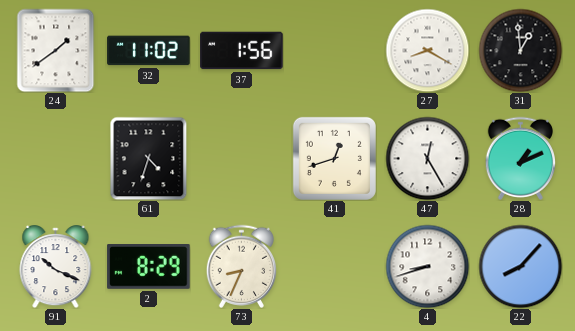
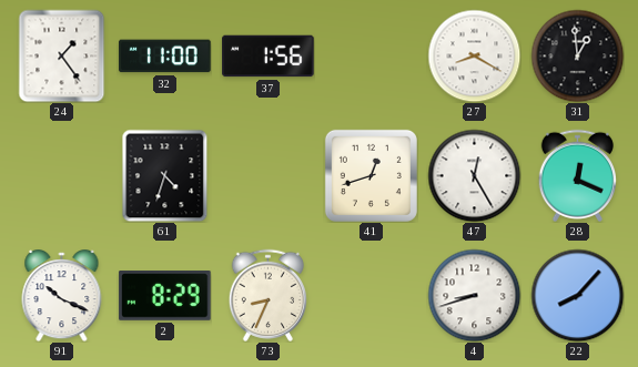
24: 1:39 -> 1:24
32: 11:02 -> 11:00
28: 1:11 -> 12:19
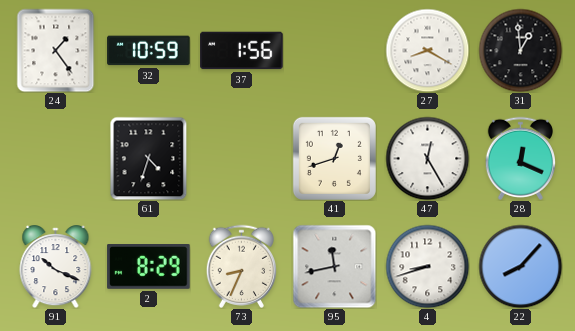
32: 11:00 -> 10:59
95: none -> 11:43
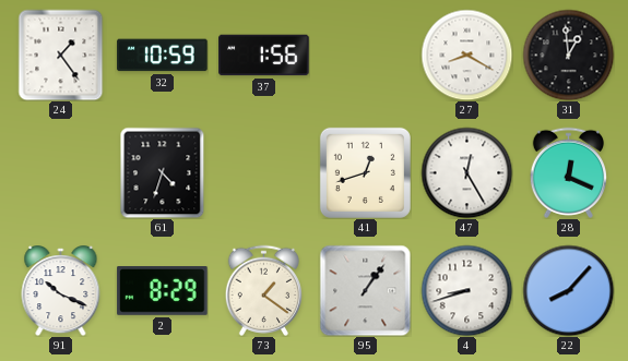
73: 8:34 -> 1:21
95: 11:43 -> 1:06
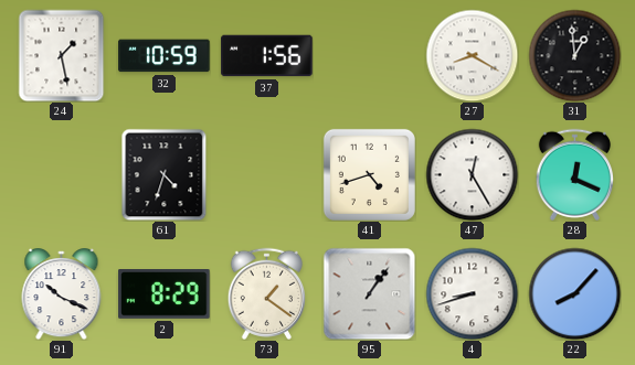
24: 1:24 -> 1:28
41: 12:42 -> 4:42
